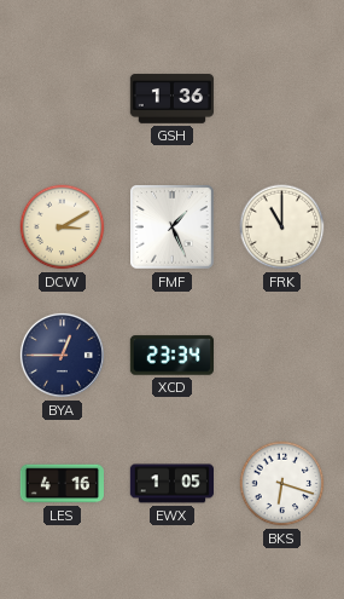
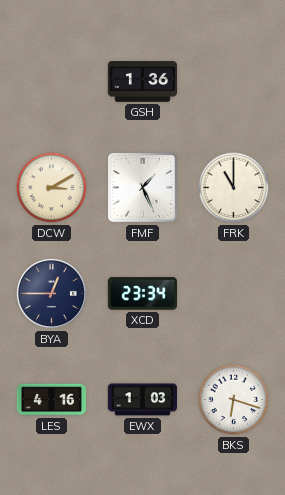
EWX: 1:05 -> 1:03
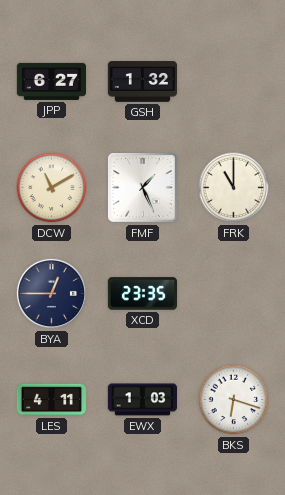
JPP: none -> 6:27
GSH: 1:36 -> 1:32
DCW: 3:10 -> 11:10
XCD: 23:34 -> 23:35
LES: 4:16 -> 4:11
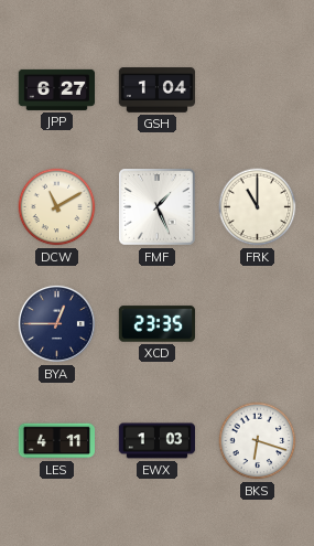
GSH: 1:32 -> 1:04
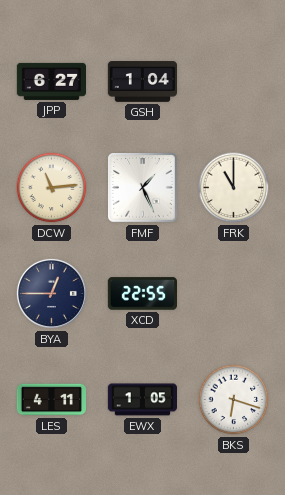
DCW: 11:10 -> 11:14
XCD: 23:35 -> 22:55
EWX: 1:03 -> 1:05
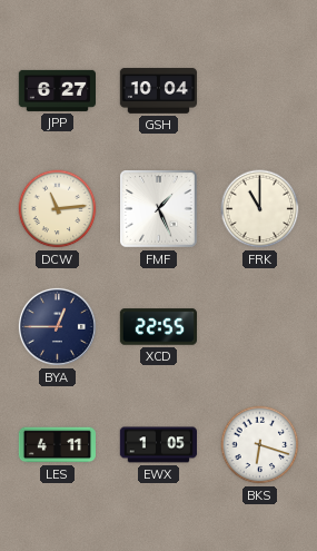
GSH: 1:04 -> 10:04
